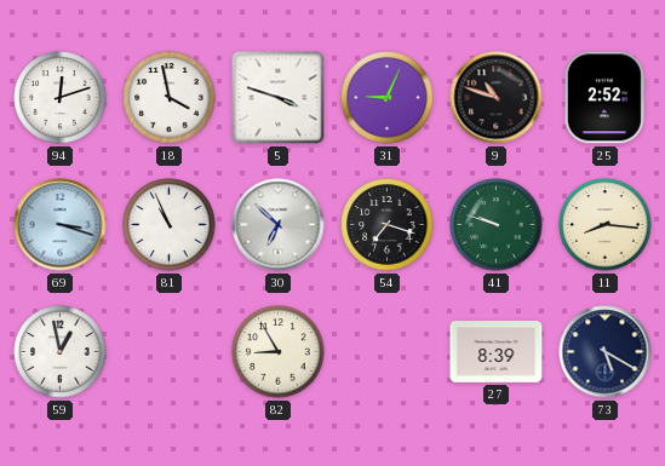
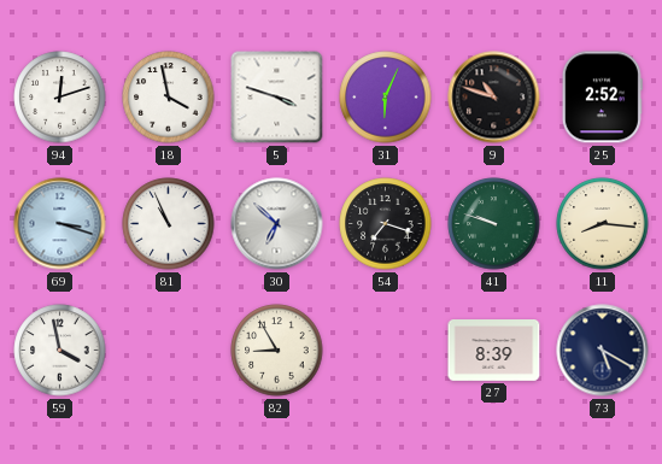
31: 9:04 -> 6:04
59: 12:58 -> 3:58
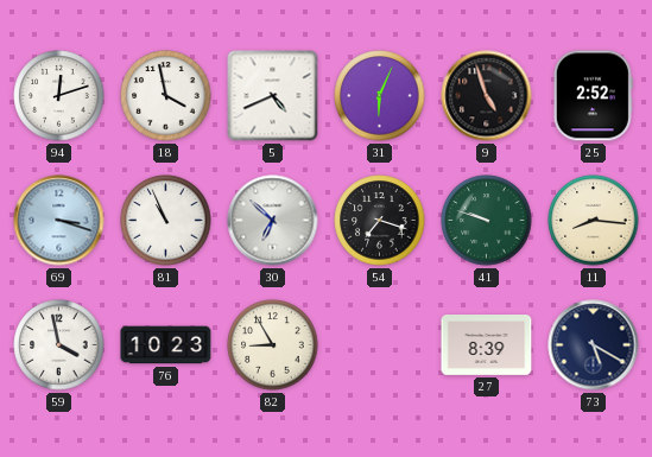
5: 3:48 -> 4:41
9: 10:48 -> 4:57
76: none -> 10:23
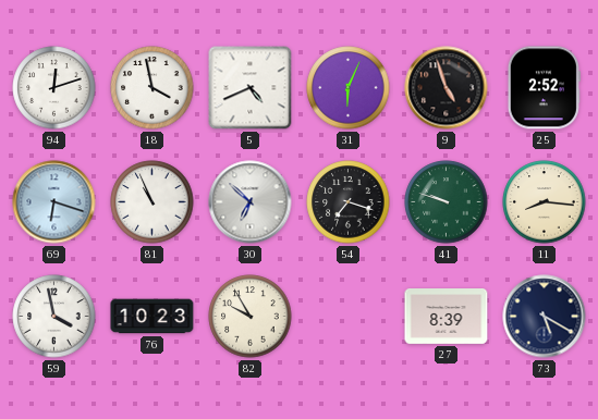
69: 3:18 -> 6:18
82: 8:55 -> 9:55
